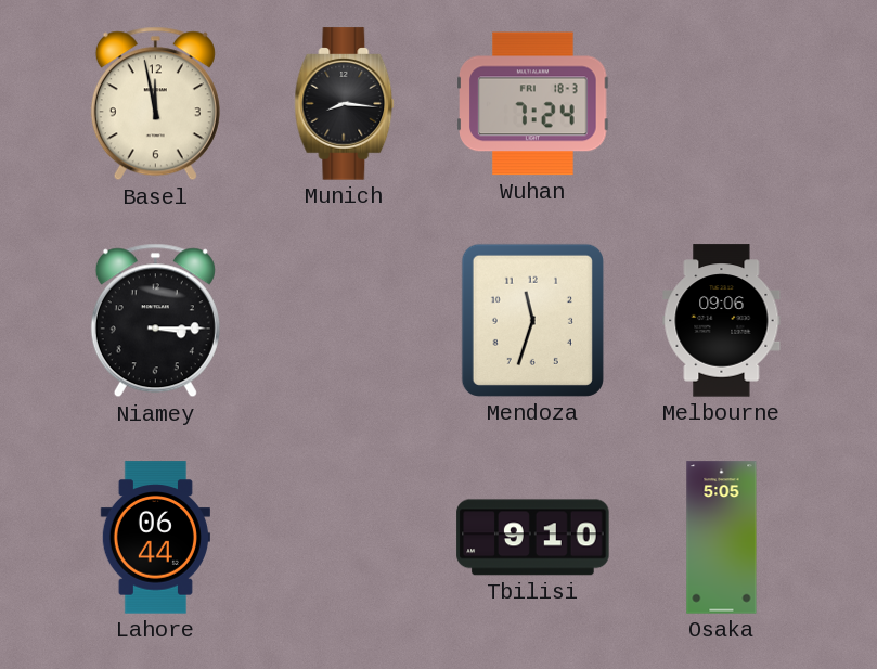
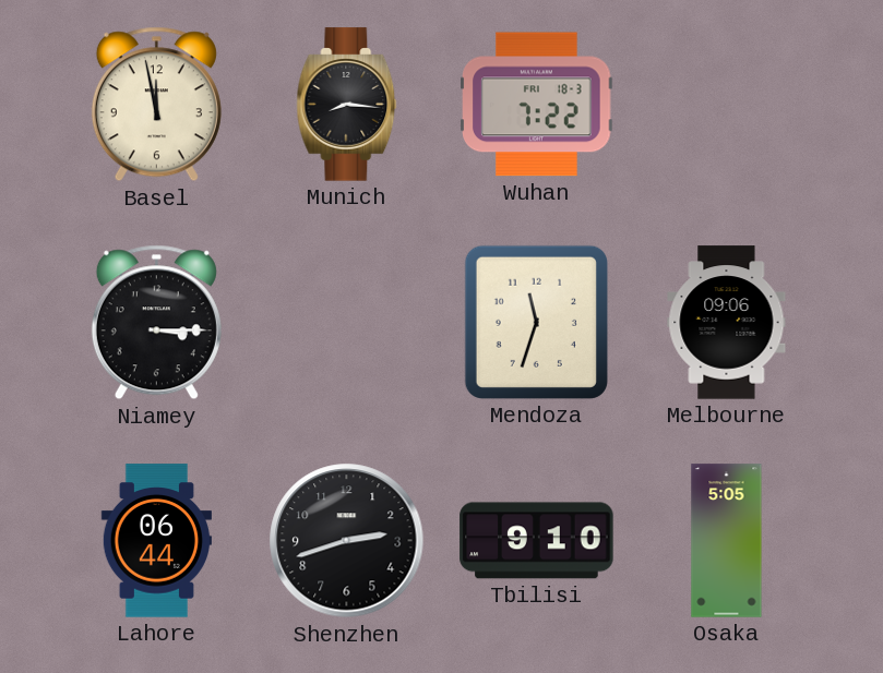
Wuhan: 7:24 -> 7:22
Shenzhen: none -> 2:42
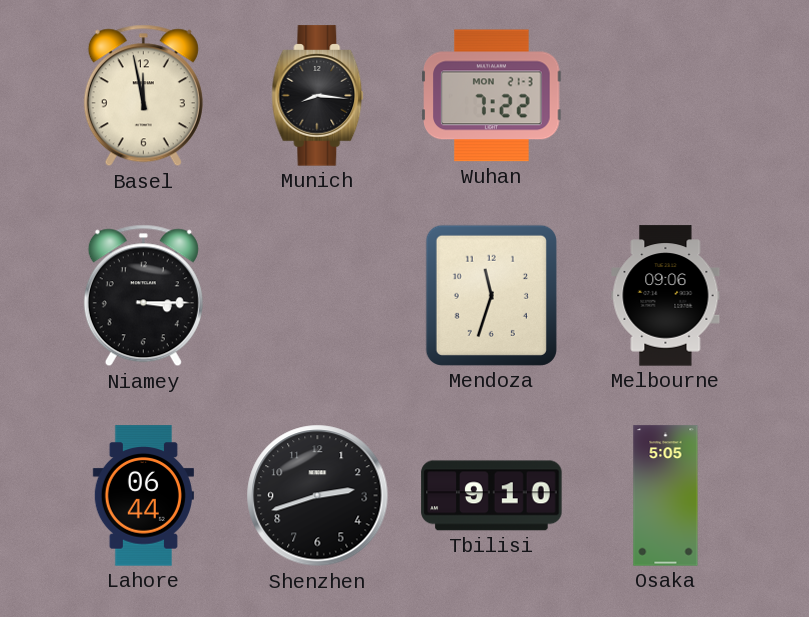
Wuhan date: FRI 18-3 -> MON 21-3
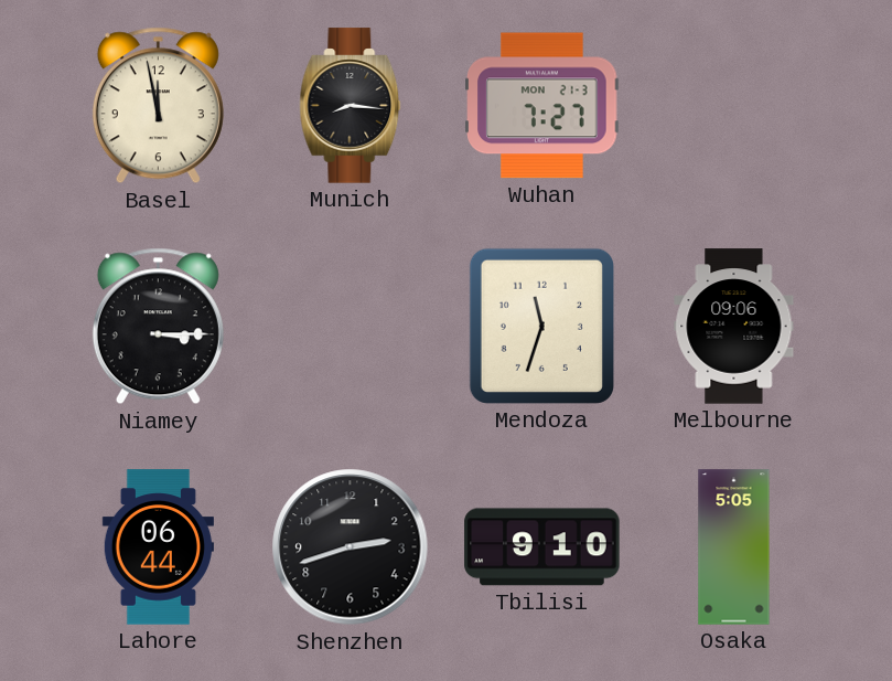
Wuhan: 7:22 -> 7:27
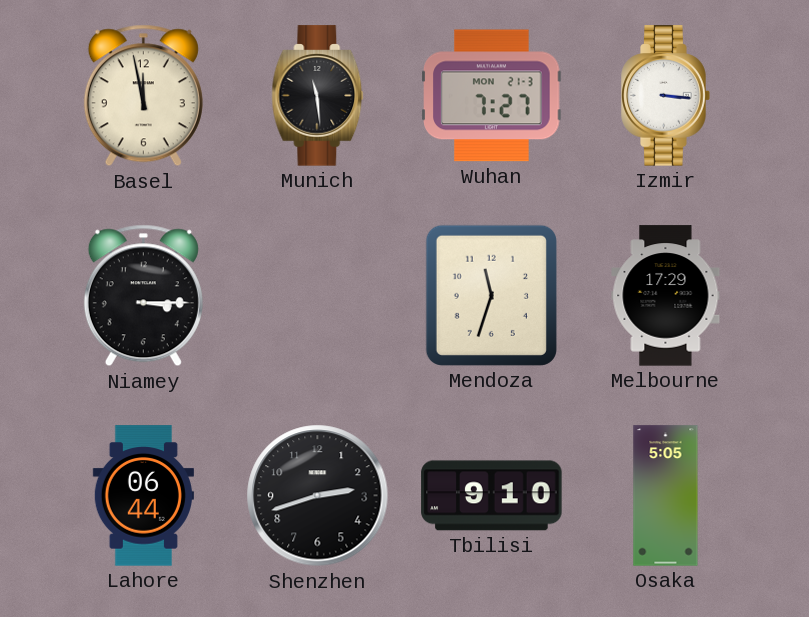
Munich: 8:16 -> 11:29
Izmir: none -> 3:16
Melbourne: 09:06 -> 17:29
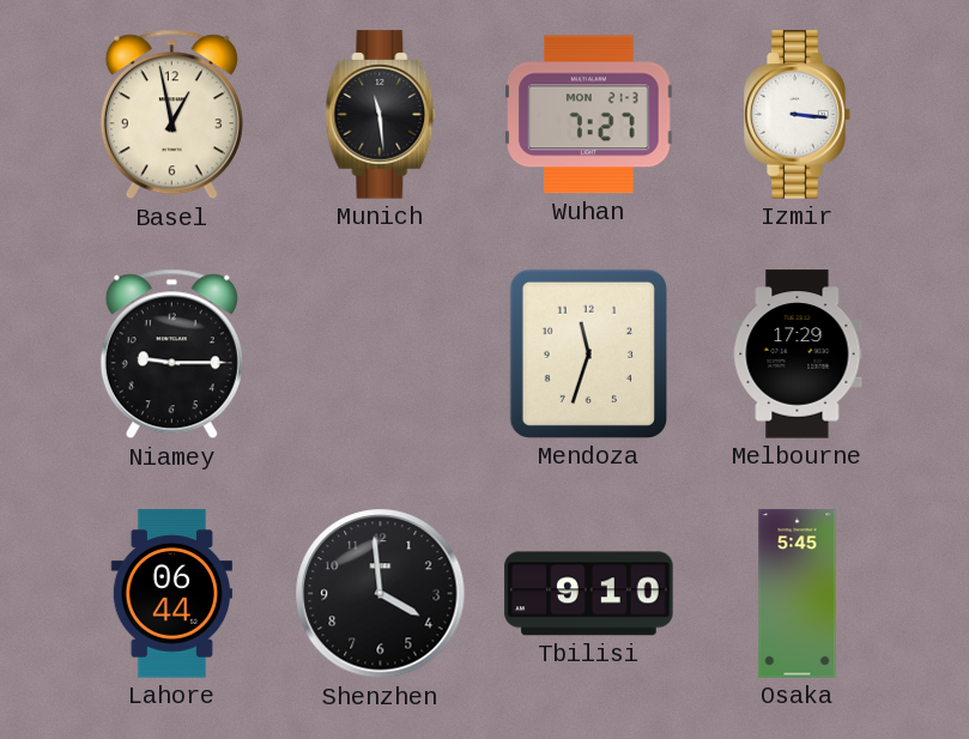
Basel: 11:58 -> 12:58
Niamey: 3:15 -> 9:15
Shenzhen: 2:42 -> 3:59
Osaka: 5:05 -> 5:45
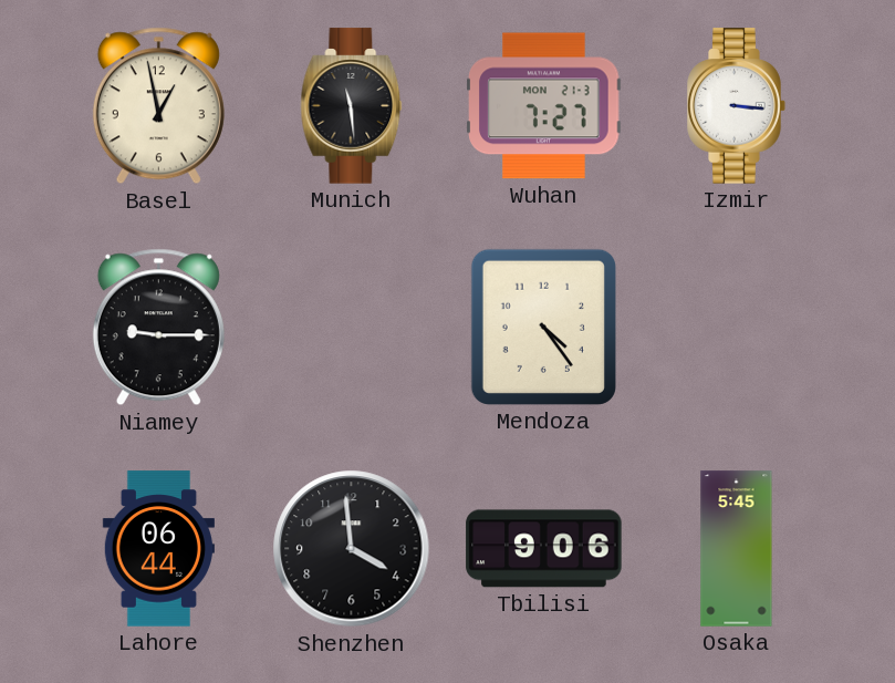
Mendoza: 11:33 -> 4:24
Melbourne: 17:29 -> none
Tbilisi: 9:10 -> 9:06
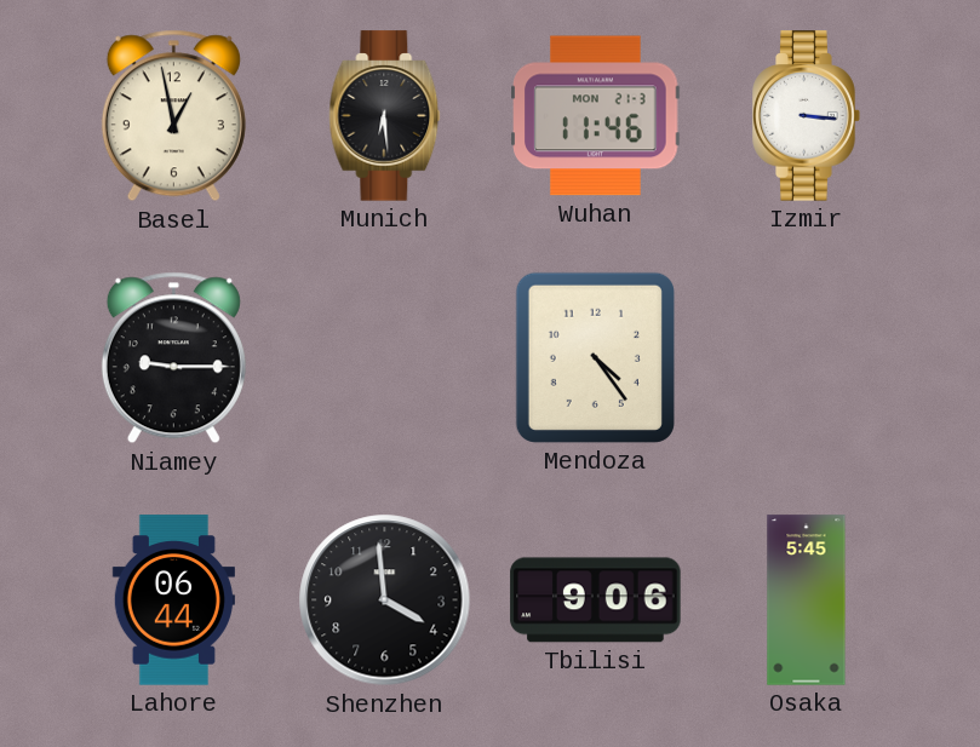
Munich: 11:29 -> 6:29
Wuhan: 7:27 -> 11:46
